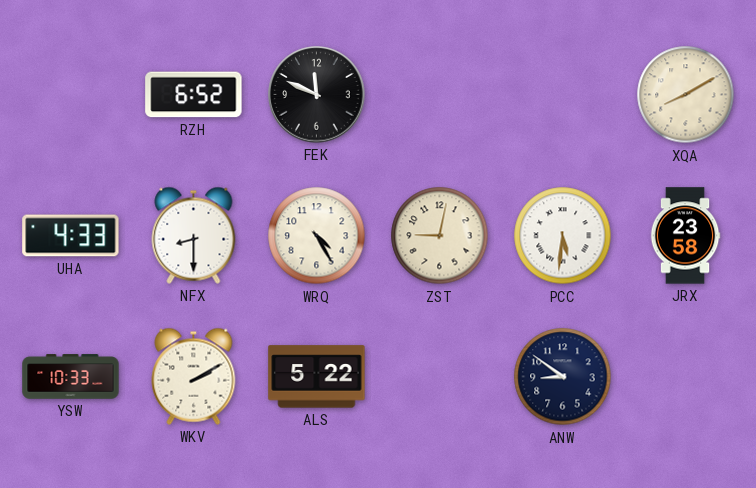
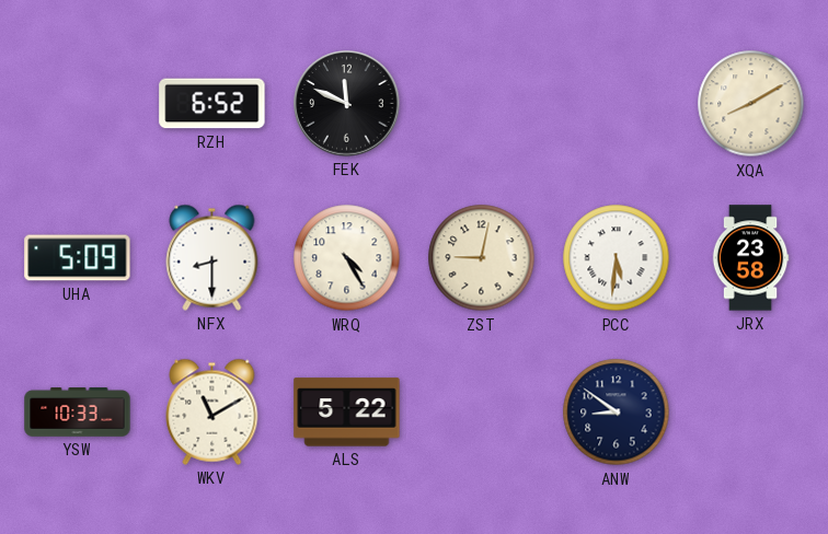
UHA: 4:33 -> 5:09
WKV: 2:10 -> 11:10
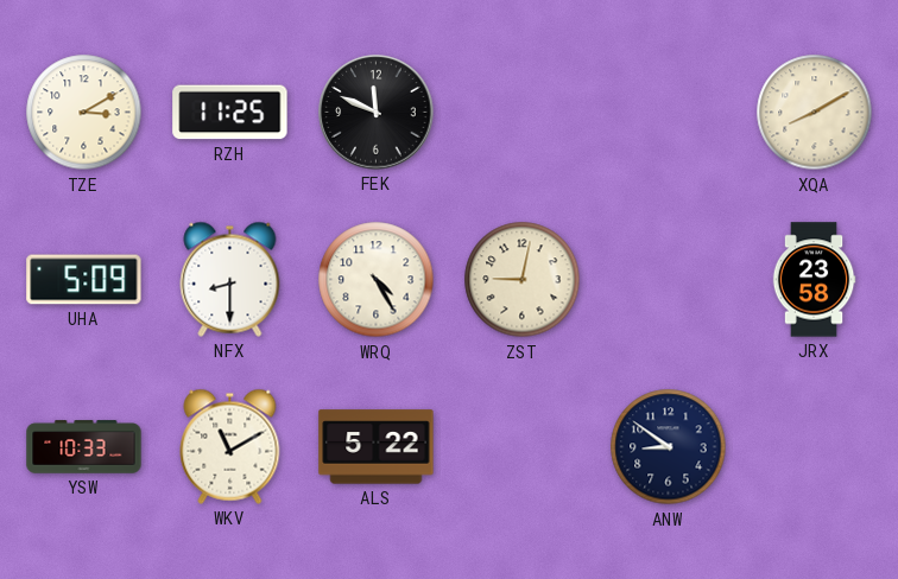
TZE: none -> 3:10
RZH: 6:52 -> 11:25
PCC: 5:31 -> none
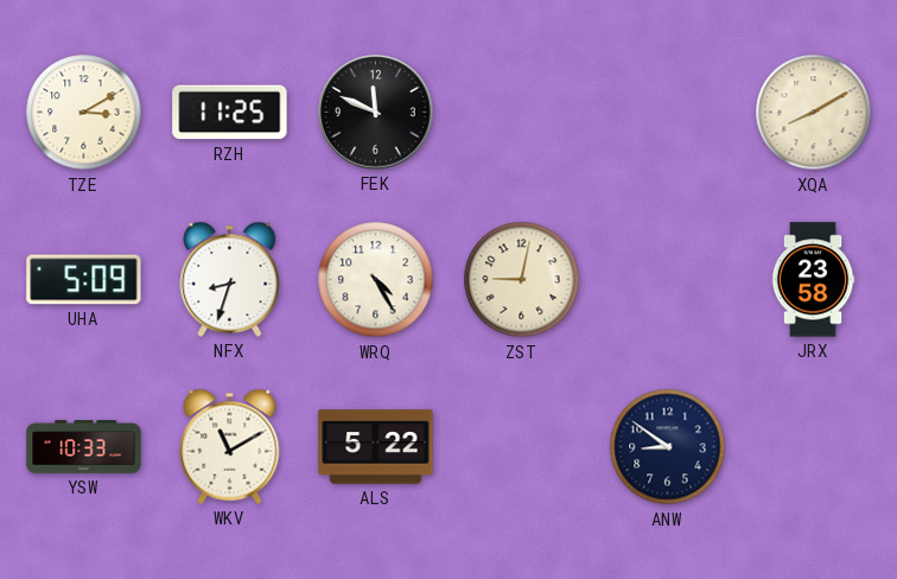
NFX: 8:30 -> 8:33
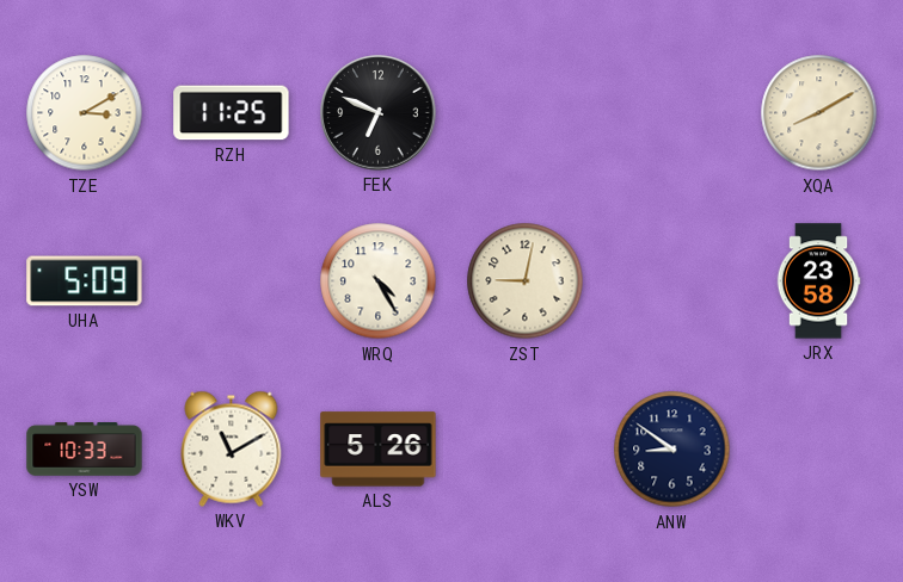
FEK: 11:49 -> 6:49
NFX: 8:33 -> none
ALS: 5:22 -> 5:26
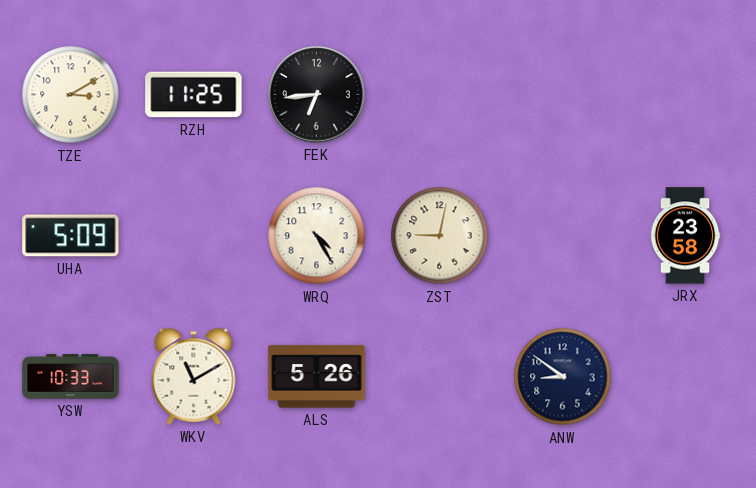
FEK: 6:49 -> 6:44
XQA: 8:10 -> none
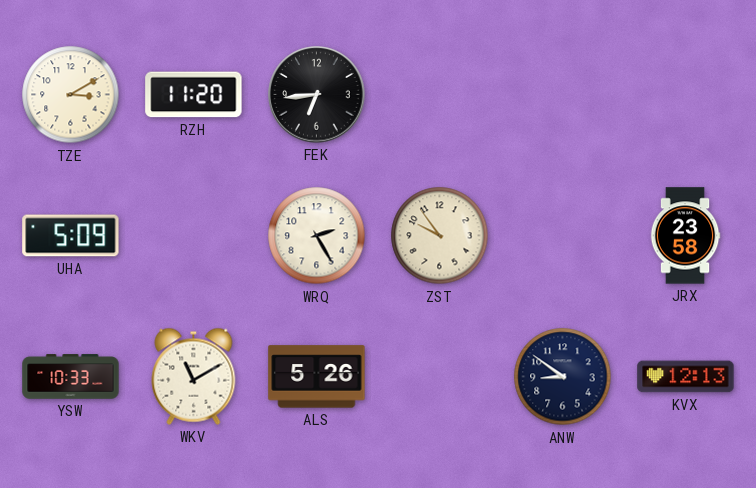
RZH: 11:25 -> 11:20
WRQ: 4:25 -> 2:25
ZST: 9:02 -> 9:54
KVX: none -> 12:13
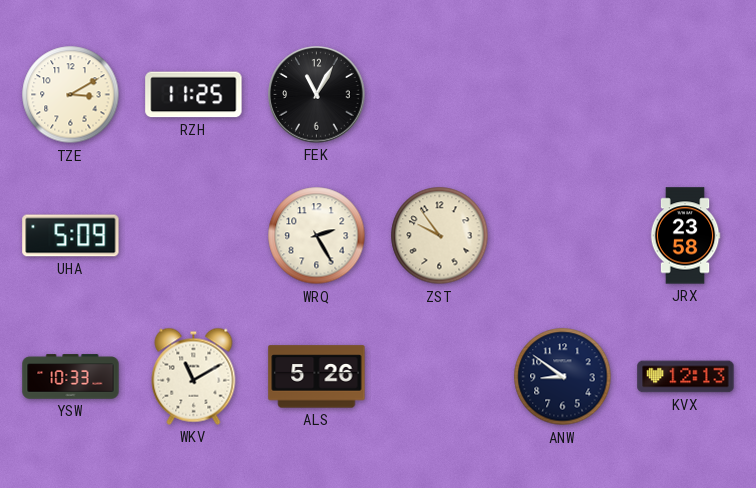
RZH: 11:20 -> 11:25
FEK: 6:44 -> 11:05
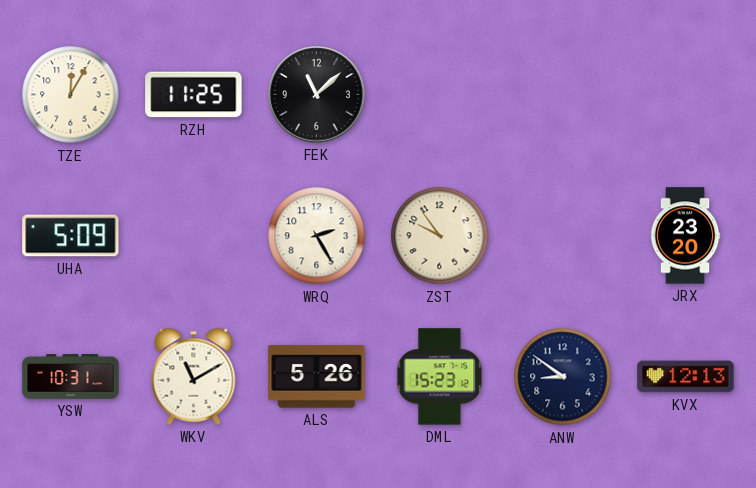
TZE: 3:10 -> 12:05
FEK: 11:05 -> 11:08
JRX: 23:58 -> 23:20
YSW: 10:33 -> 10:31
DML: none -> 15:23
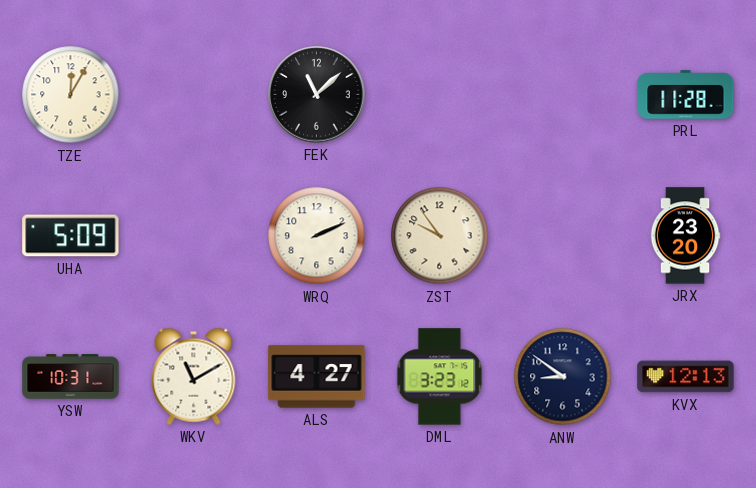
RZH: 11:25 -> none
PRL: none -> 11:28
WRQ: 2:25 -> 2:11
ALS: 5:26 -> 4:27
DML: 15:23 -> 3:23
